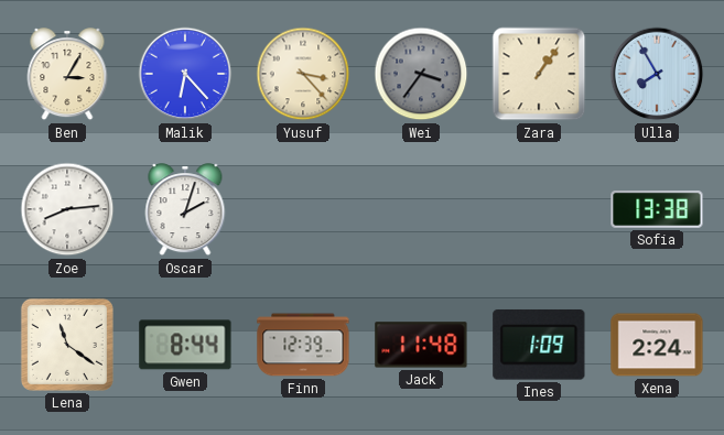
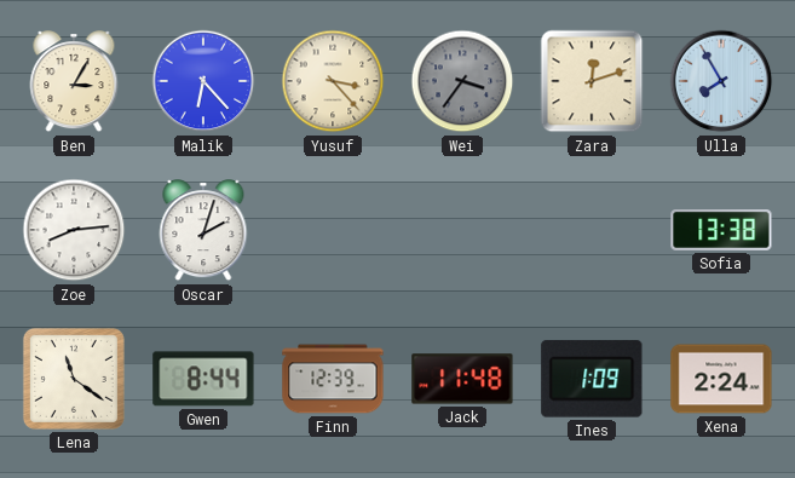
Zara: 1:06 -> 12:12
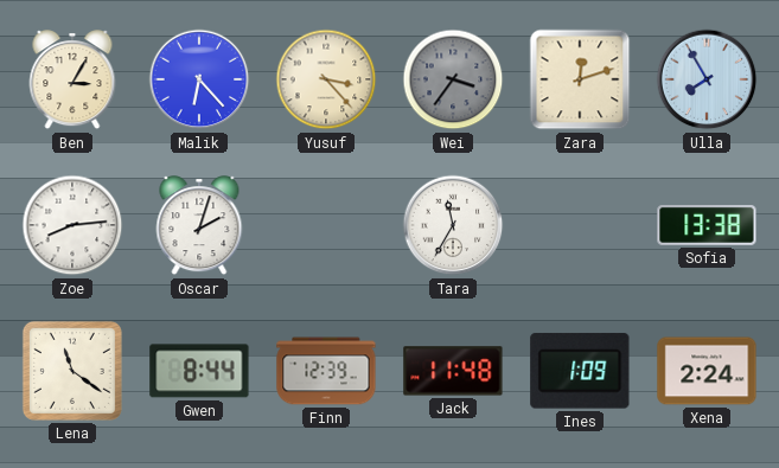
Tara: none -> 11:35
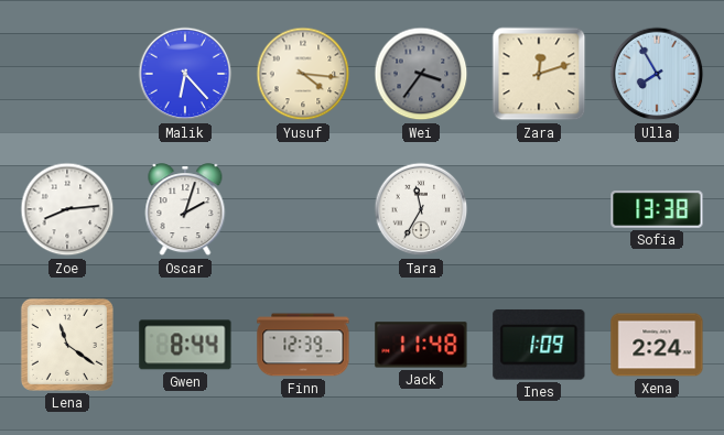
Ben: 3:05 -> none
Yusuf: 3:23 -> 4:16
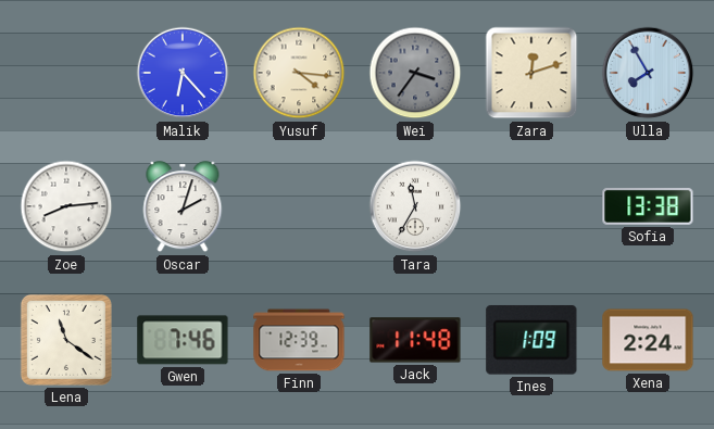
Gwen: 8:44 -> 7:46
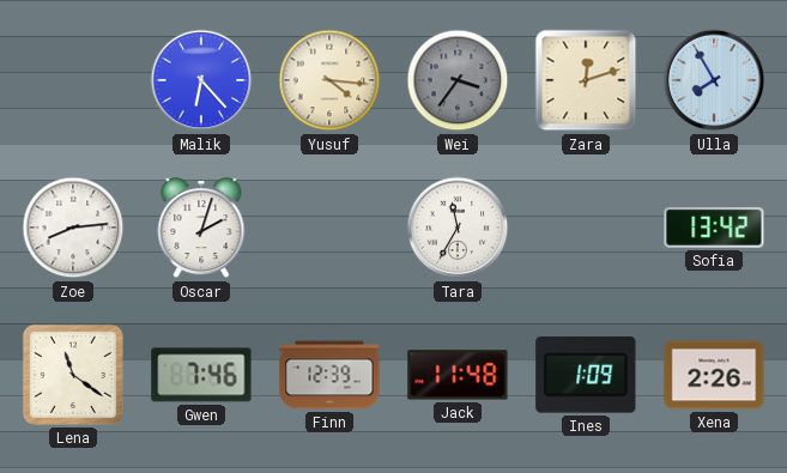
Sofia: 13:38 -> 13:42
Xena: 2:24 -> 2:26
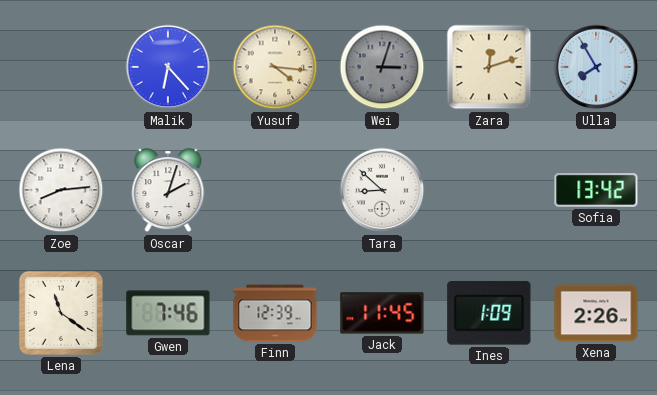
Wei: 3:36 -> 3:03
Tara: 11:35 -> 8:52
Jack: 11:48 -> 11:45
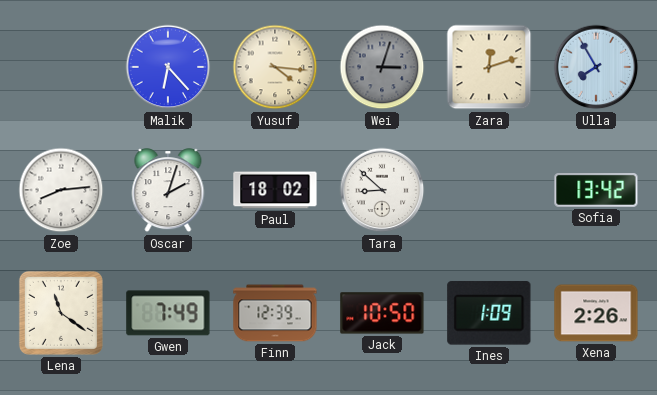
Paul: none -> 18:02
Gwen: 7:46 -> 7:49
Jack: 11:45 -> 10:50
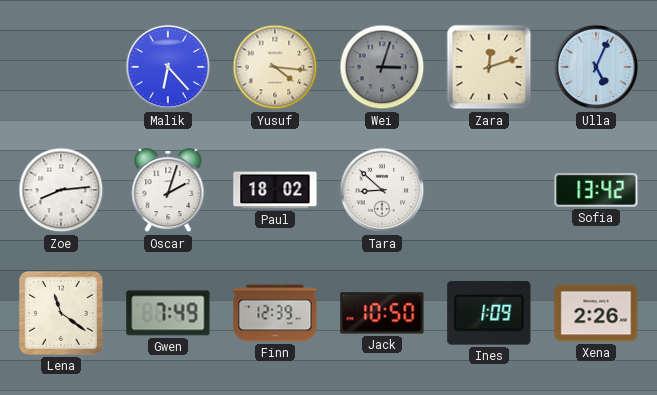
Ulla: 7:55 -> 5:04
